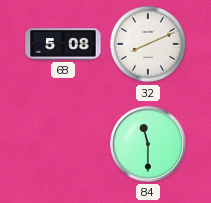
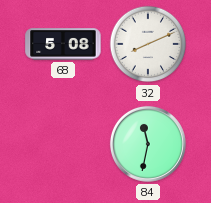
84: 11:30 -> 11:32
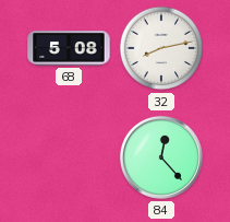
32: 8:11 -> 8:13
84: 11:32 -> 12:23
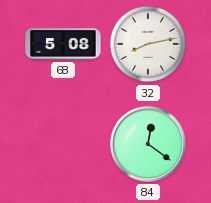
84: 12:23 -> 12:21
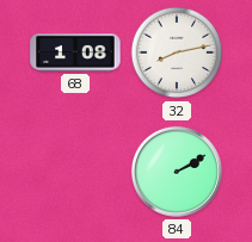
68: 5:08 -> 1:08
84: 12:21 -> 2:10
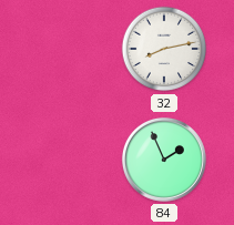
68: 1:08 -> none
84: 2:10 -> 1:56
